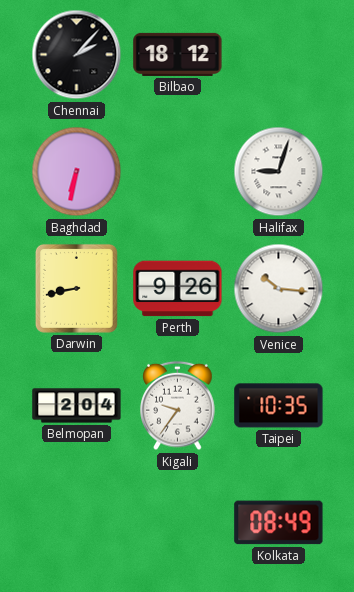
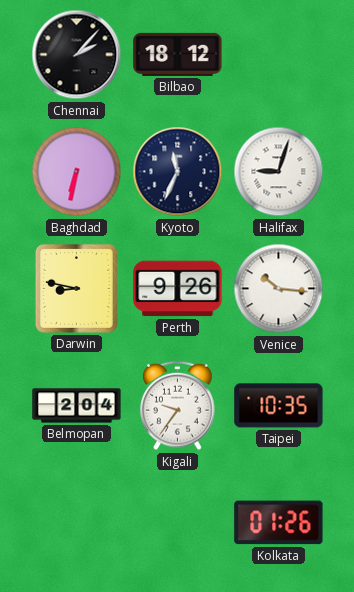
Kyoto: none -> 11:34
Darwin: 8:43 -> 8:47
Kolkata: 08:49 -> 01:26
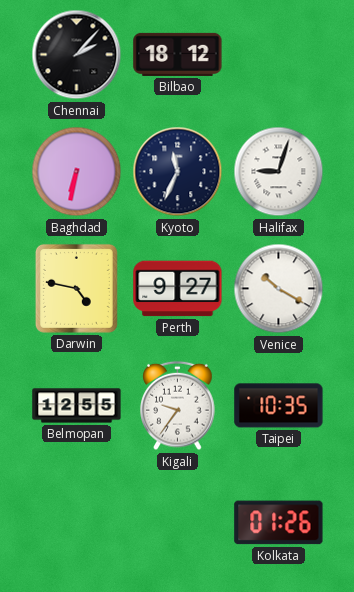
Darwin: 8:47 -> 4:47
Perth: 9:26 -> 9:27
Venice: 10:16 -> 10:20
Belmopan: 2:04 -> 12:55
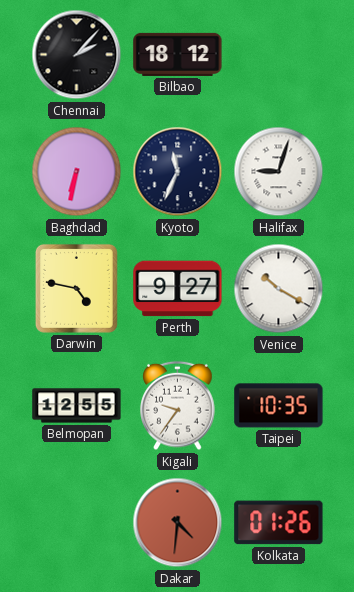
Dakar: none -> 4:31
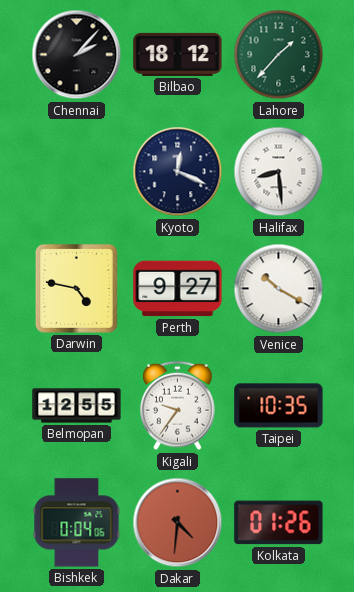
Lahore: none -> 1:37
Baghdad: 6:32 -> none
Kyoto: 11:34 -> 12:19
Halifax: 9:03 -> 8:29
Bishkek: none -> 0:04
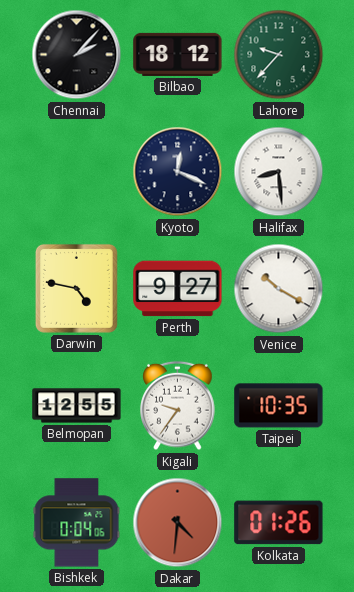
Lahore: 1:37 -> 9:37
